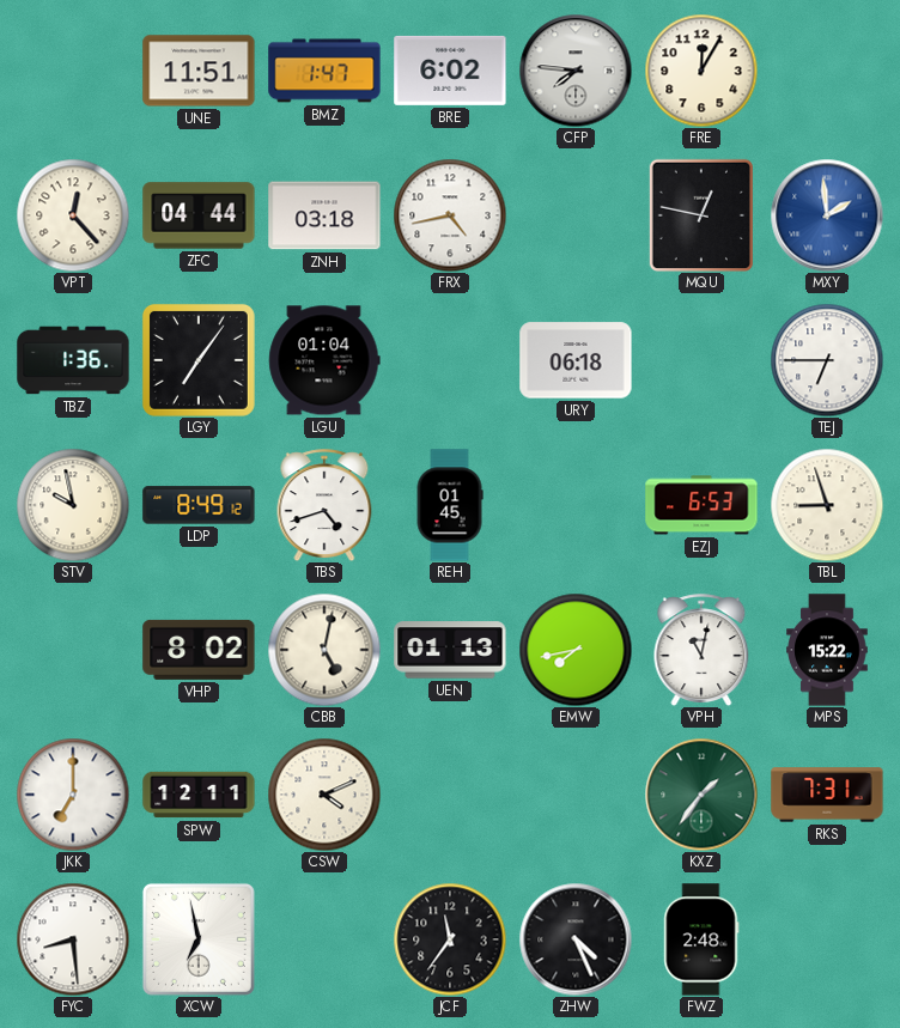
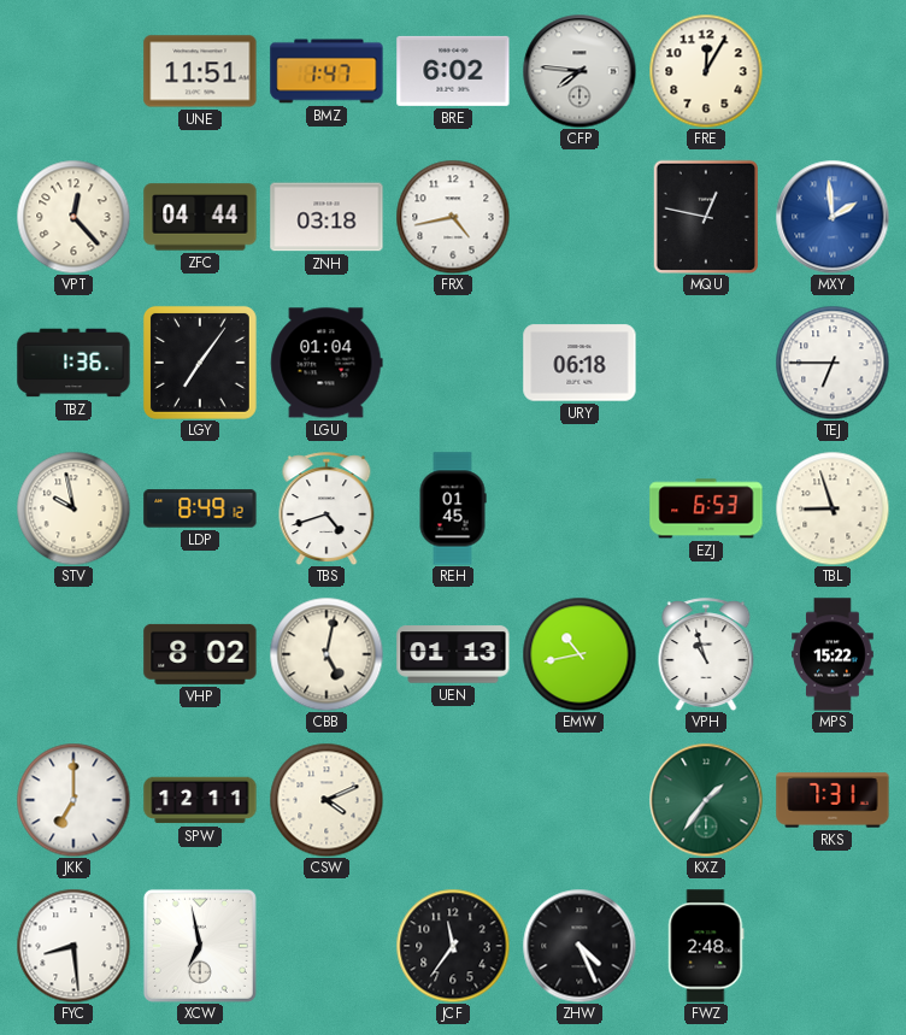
EMW: 7:43 -> 10:43
VPH: 11:02 -> 10:57
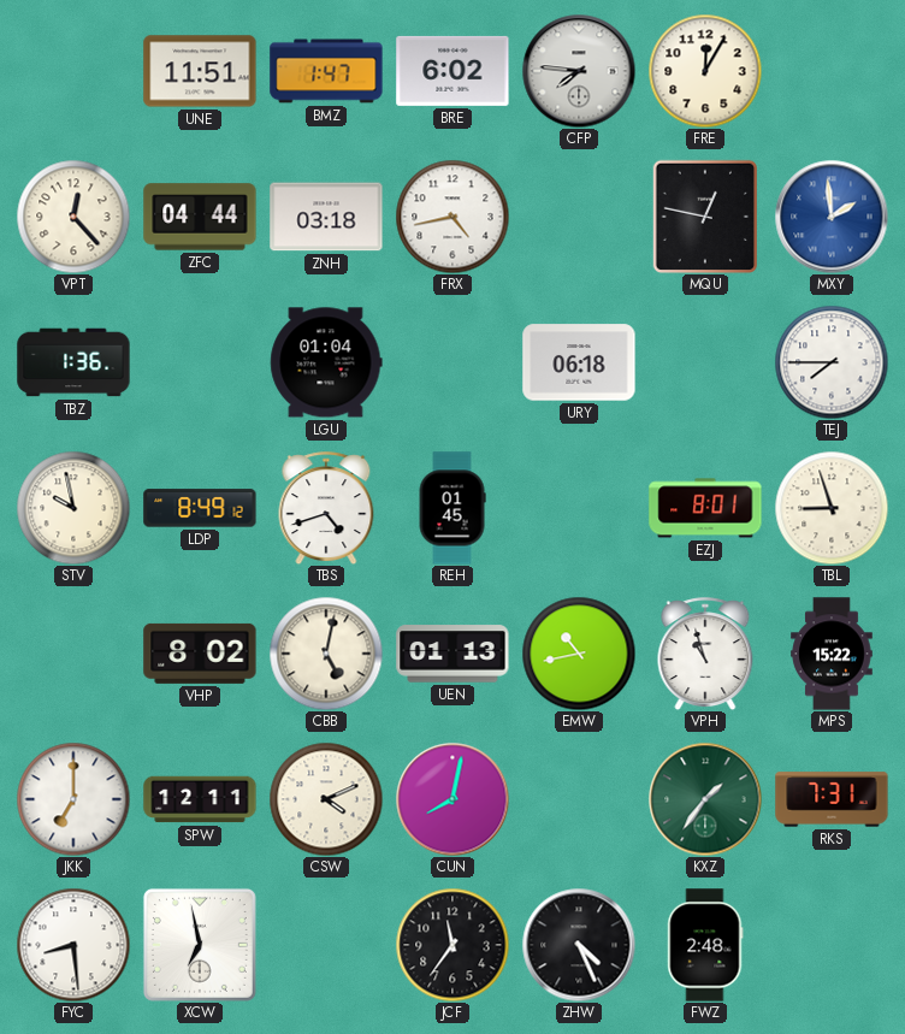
LGY: 7:06 -> none
TEJ: 6:45 -> 7:45
EZJ: 6:53 -> 8:01
CUN: none -> 8:02
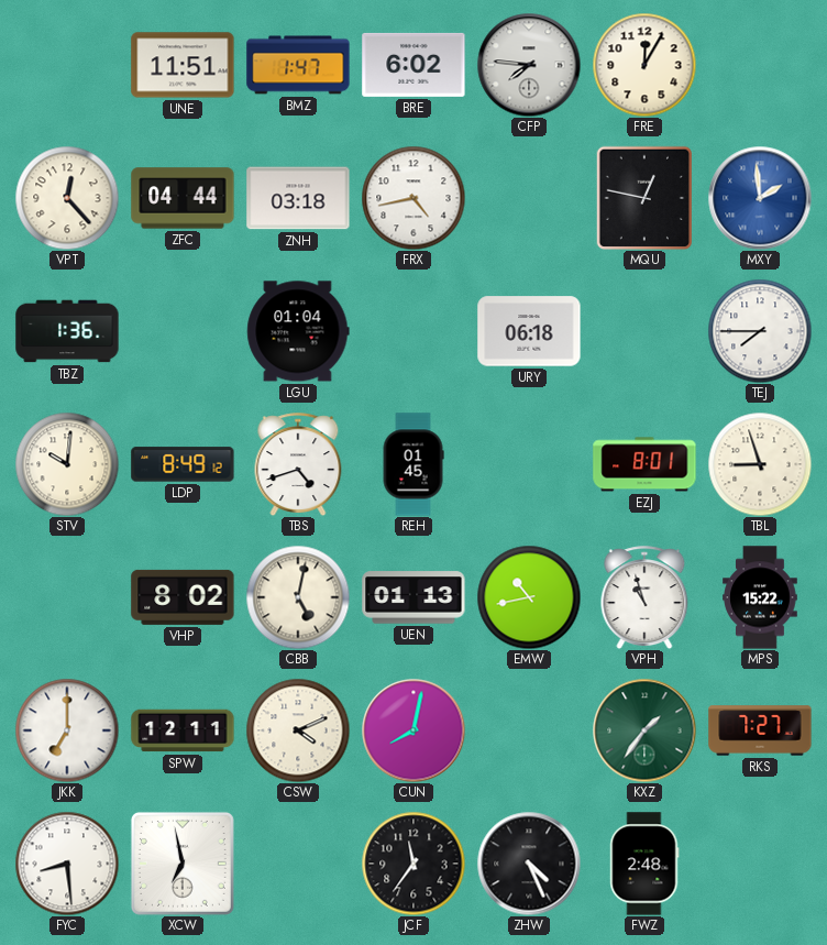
STV: 9:58 -> 10:01
RKS: 7:31 -> 7:27
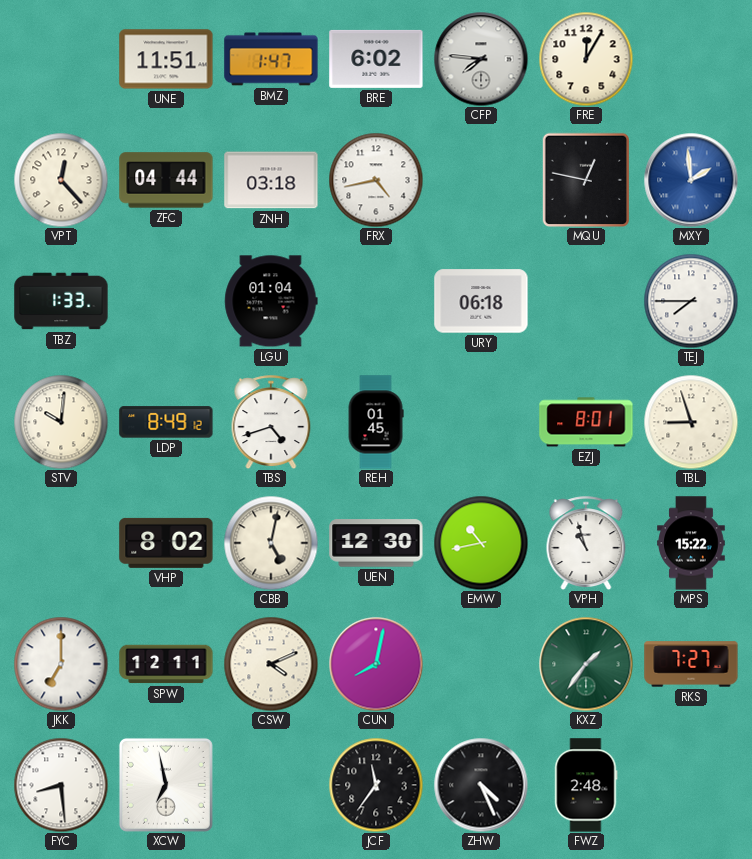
TBZ: 1:36 -> 1:33
UEN: 01:13 -> 12:30
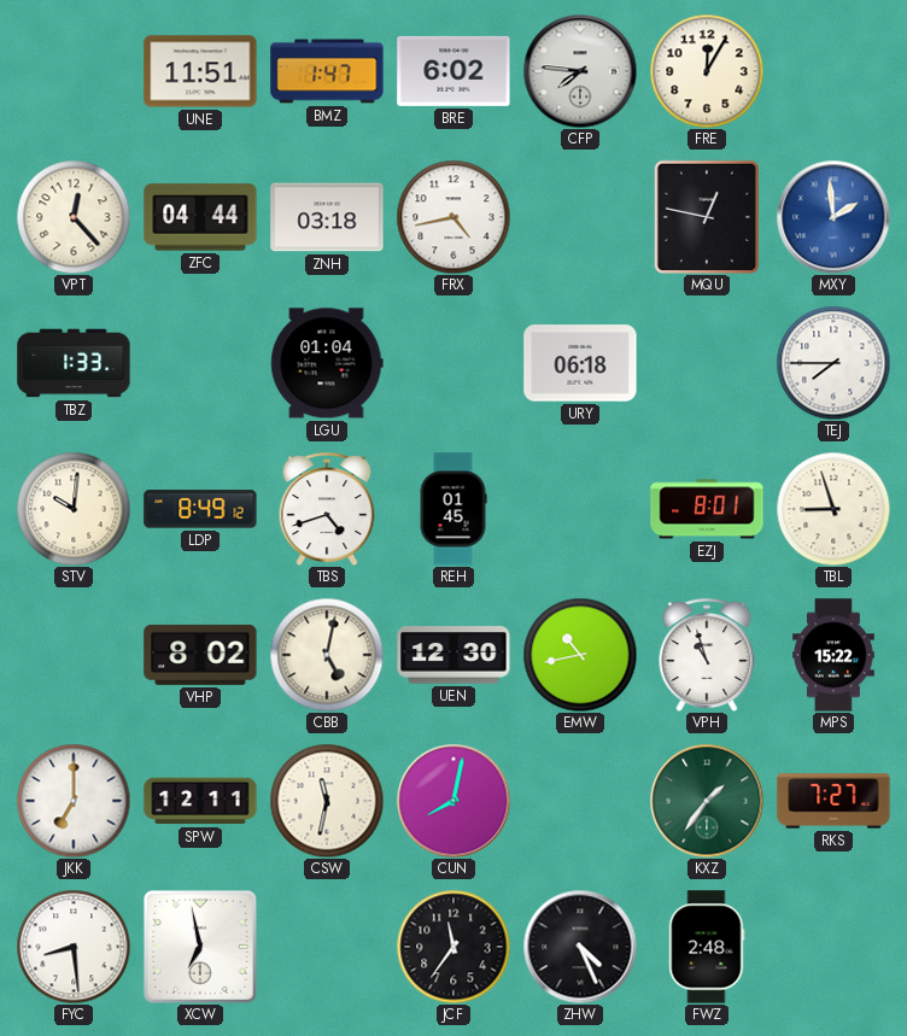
CSW: 4:11 -> 11:32
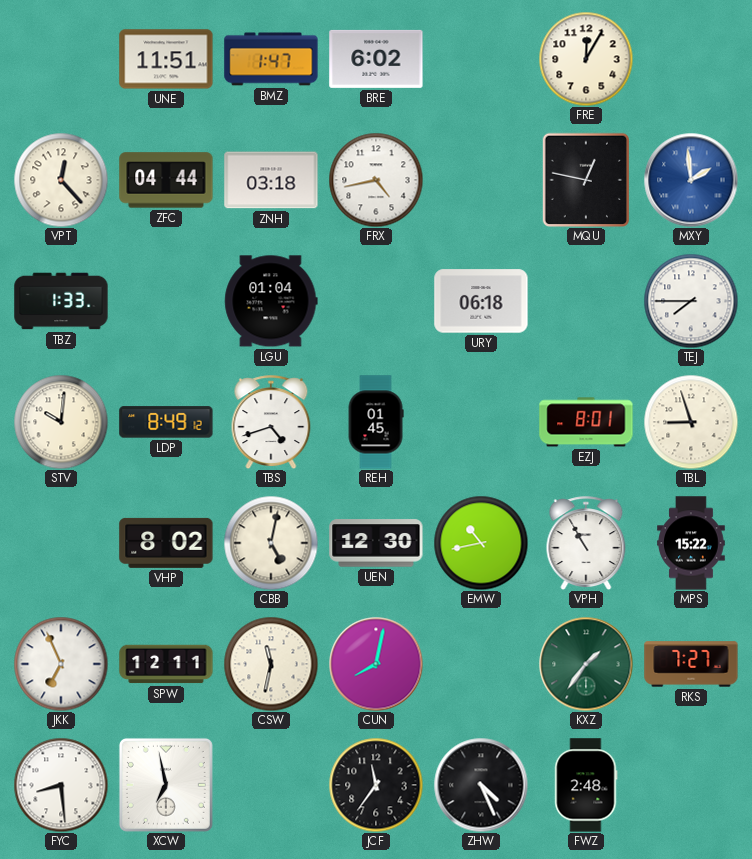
CFP: 7:46 -> none
VPH: 10:57 -> 10:55
JKK: 7:00 -> 6:56
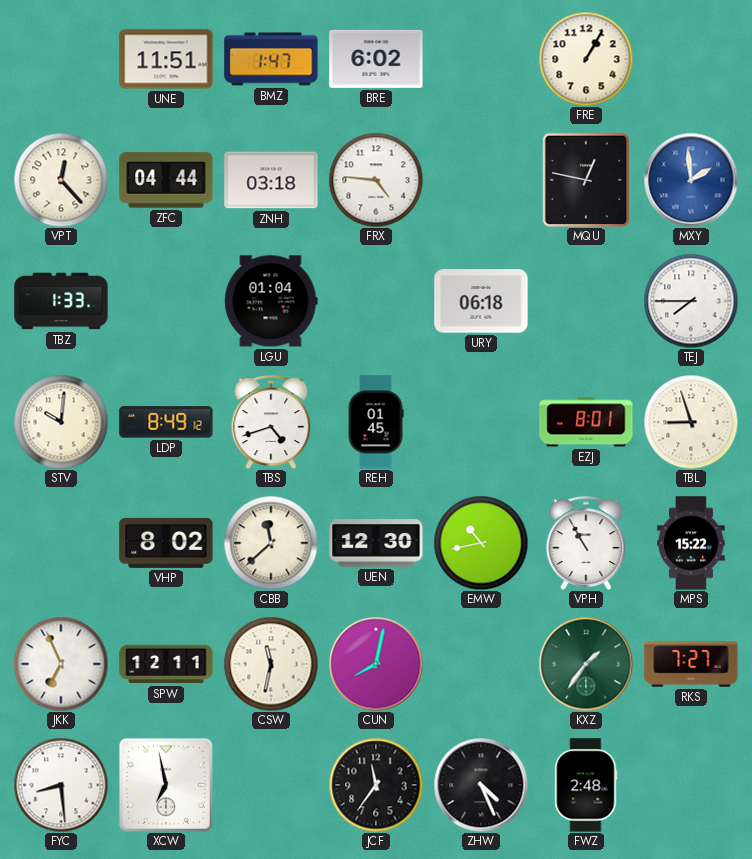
FRE: 12:05 -> 1:05
FRX: 4:43 -> 4:46
CBB: 5:02 -> 11:38
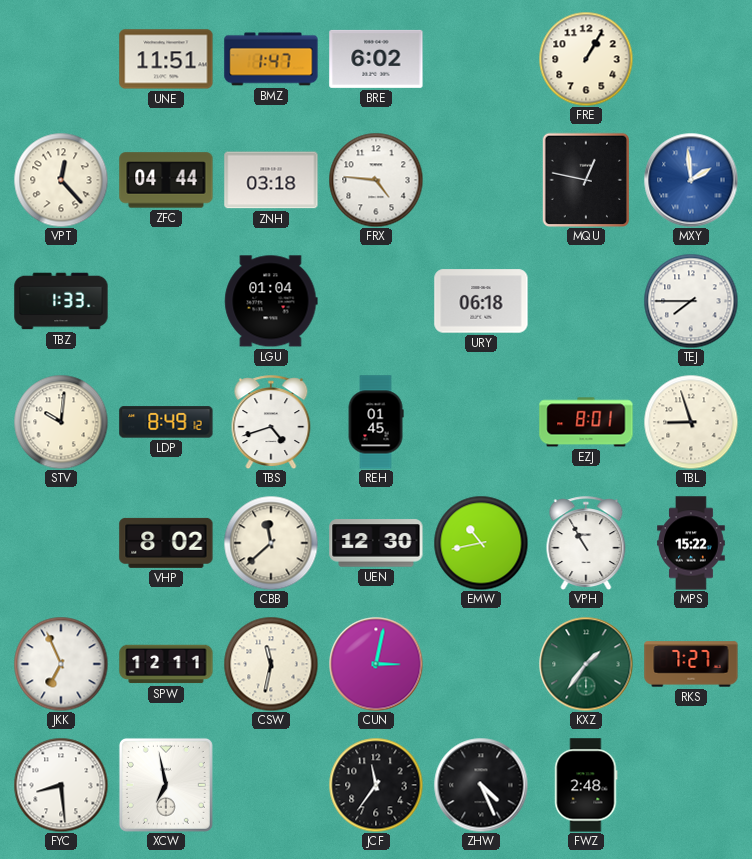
CUN: 8:02 -> 3:02
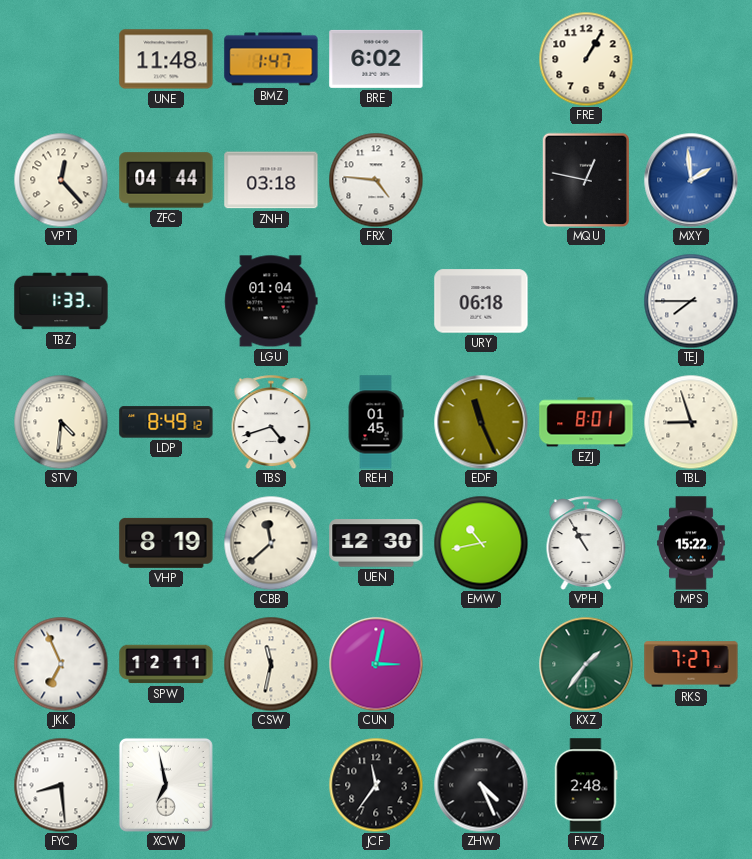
UNE: 11:51 -> 11:48
STV: 10:01 -> 4:31
EDF: none -> 11:26
VHP: 8:02 -> 8:19
